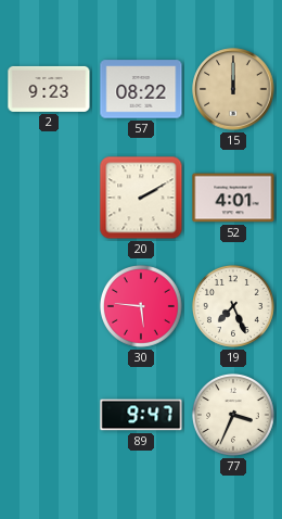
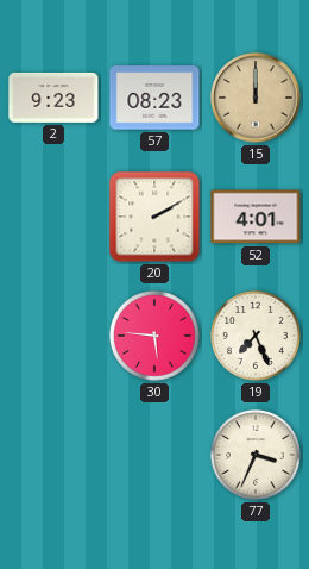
57: 08:22 -> 08:23
89: 9:47 -> none
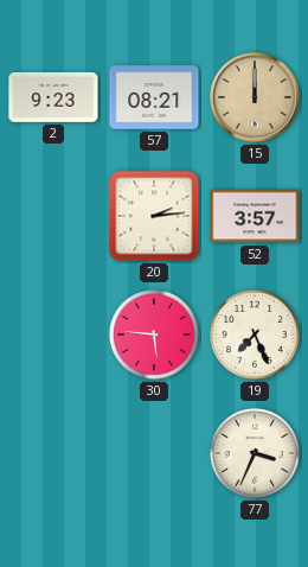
57: 08:23 -> 08:21
20: 2:10 -> 2:14
52: 4:01 -> 3:57
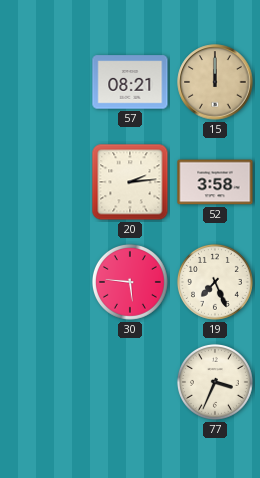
2: 9:23 -> none
52: 3:57 -> 3:58
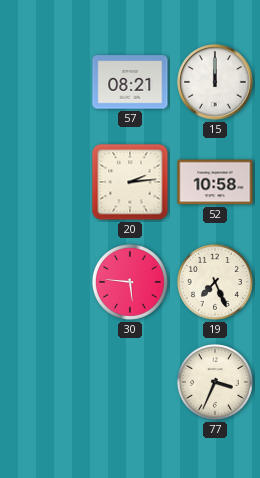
15 dial: champagne -> white
52: 3:58 -> 10:58
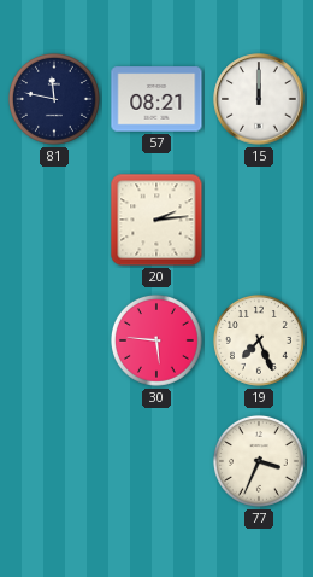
81: none -> 11:47
52: 10:58 -> none
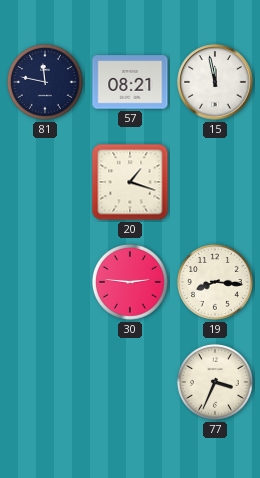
15: 12:00 -> 11:58
20: 2:14 -> 1:18
30: 5:46 -> 2:46
19: 7:26 -> 8:16
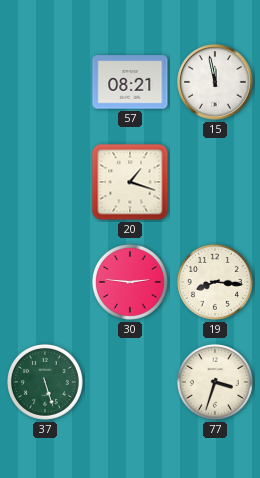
81: 11:47 -> none
37: none -> 5:27
77: 3:34 -> 3:33
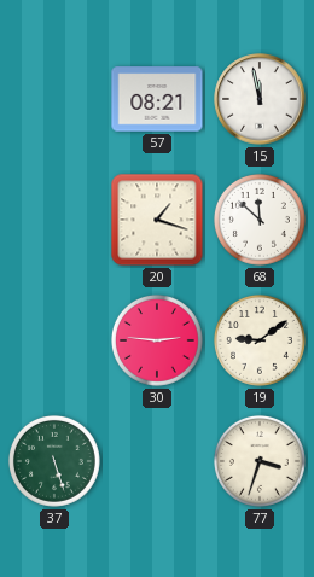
68: none -> 11:52
19: 8:16 -> 9:09
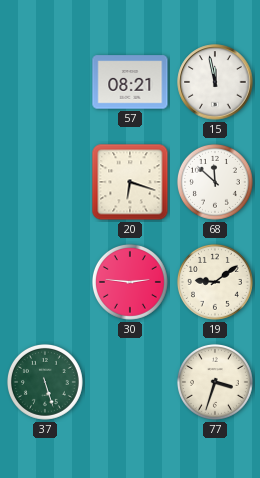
20: 1:18 -> 6:18
